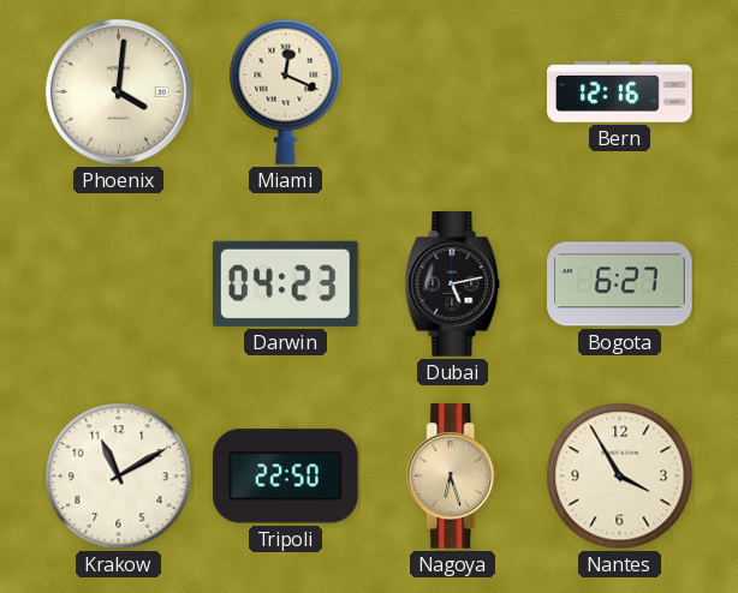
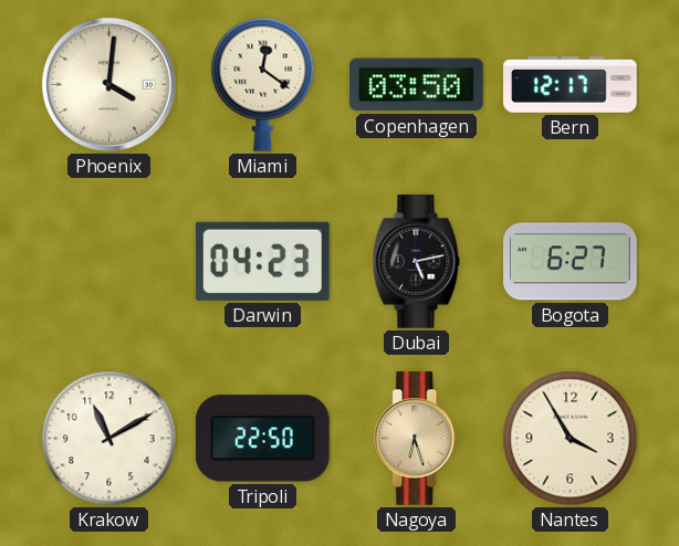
Miami: 12:19 -> 12:21
Copenhagen: none -> 03:50
Bern: 12:16 -> 12:17
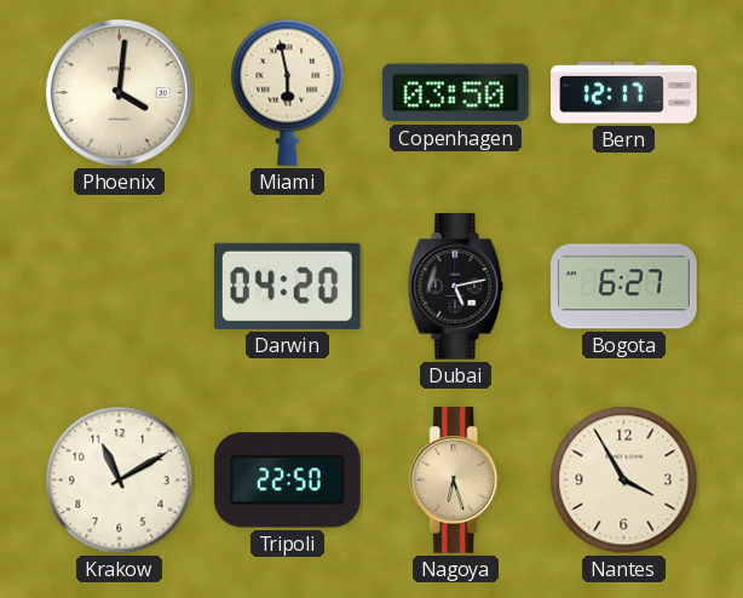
Miami: 12:21 -> 5:58
Darwin: 04:23 -> 04:20
